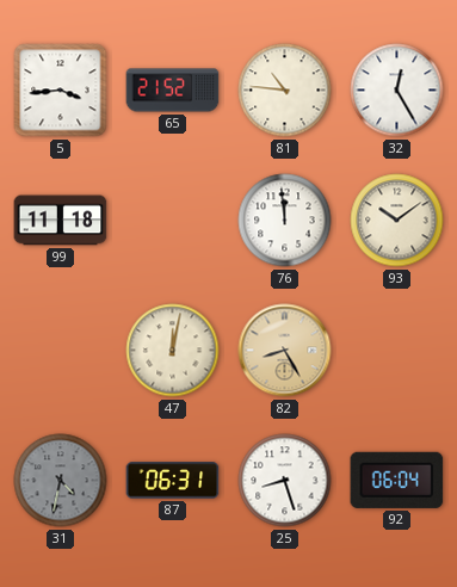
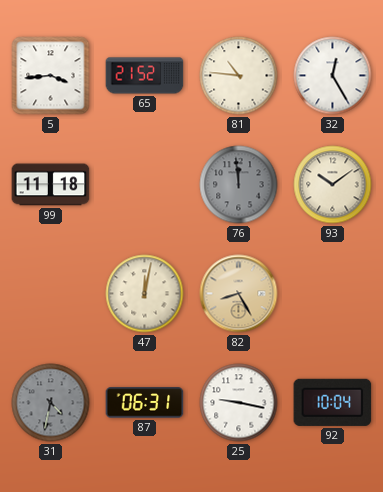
76 dial: white -> grey
25: 8:27 -> 9:17
92: 06:04 -> 10:04
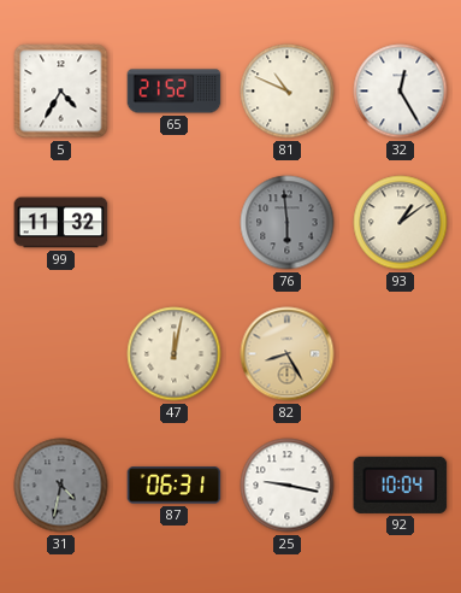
5: 3:44 -> 4:35
81: 10:46 -> 10:49
99: 11:18 -> 11:32
76: 11:59 -> 5:59
93: 10:09 -> 1:09
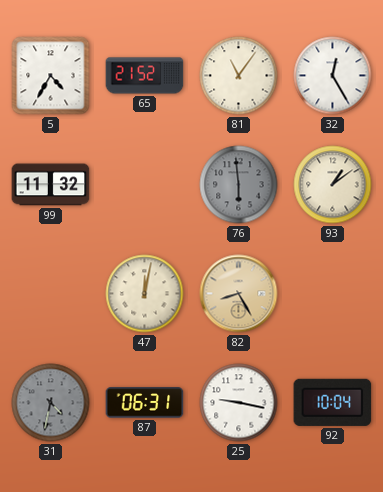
81: 10:49 -> 11:06
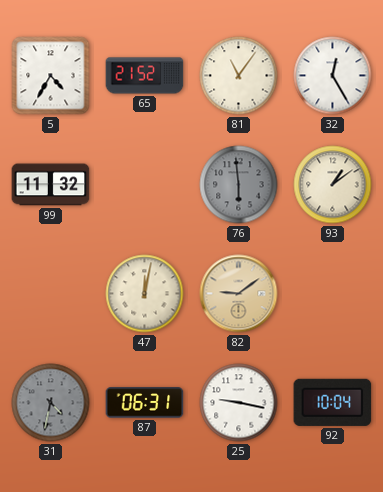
82: 8:25 -> 9:09
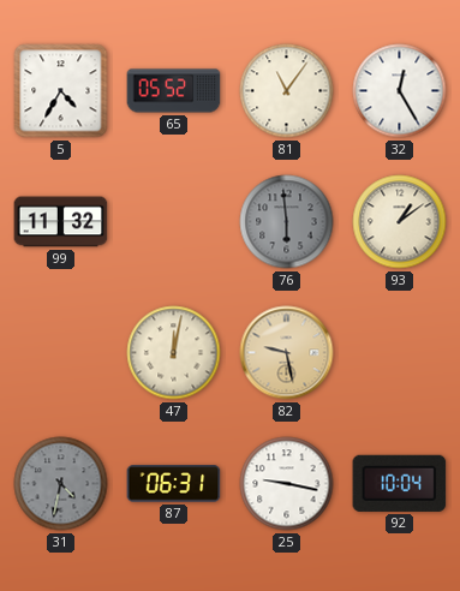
65: 21:52 -> 05:52
82: 9:09 -> 9:28
